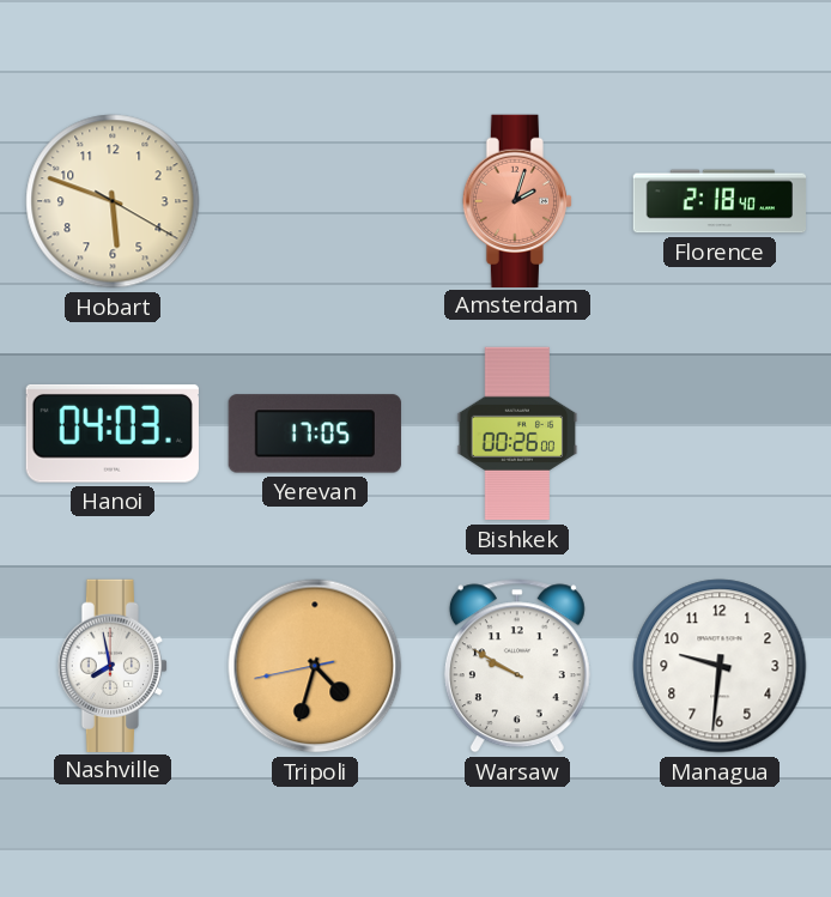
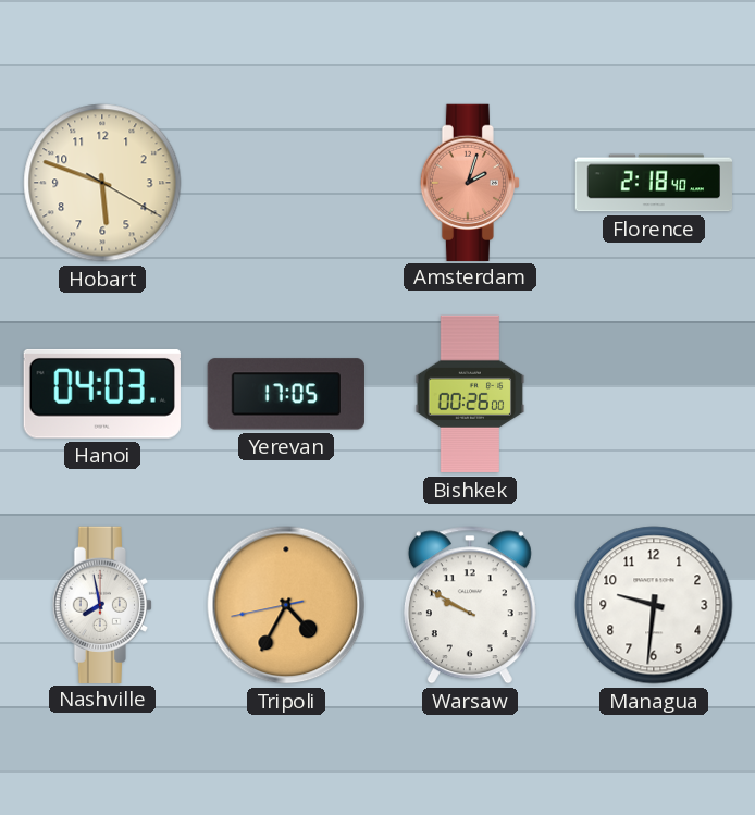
Tripoli: 4:32 -> 4:34
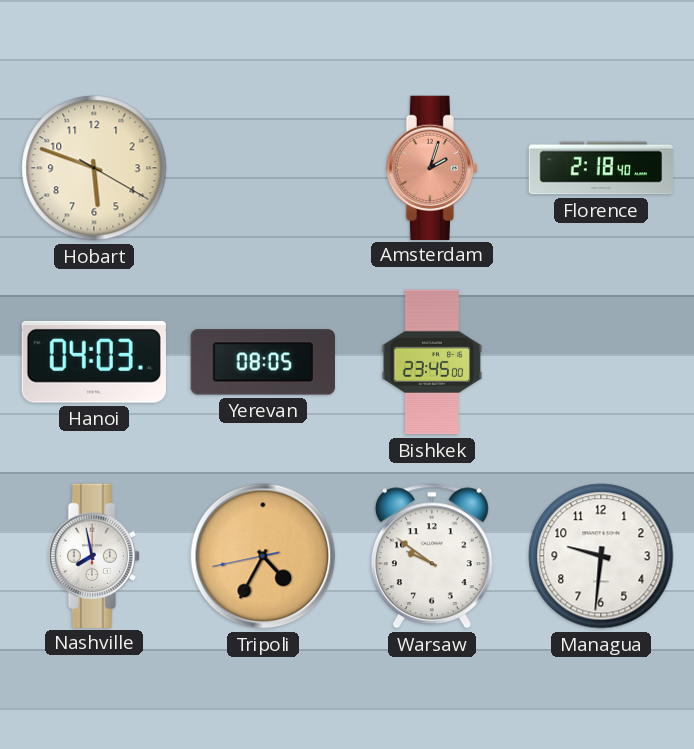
Yerevan: 17:05 -> 08:05
Bishkek: 00:26 -> 23:45
Warsaw: 9:50 -> 9:51
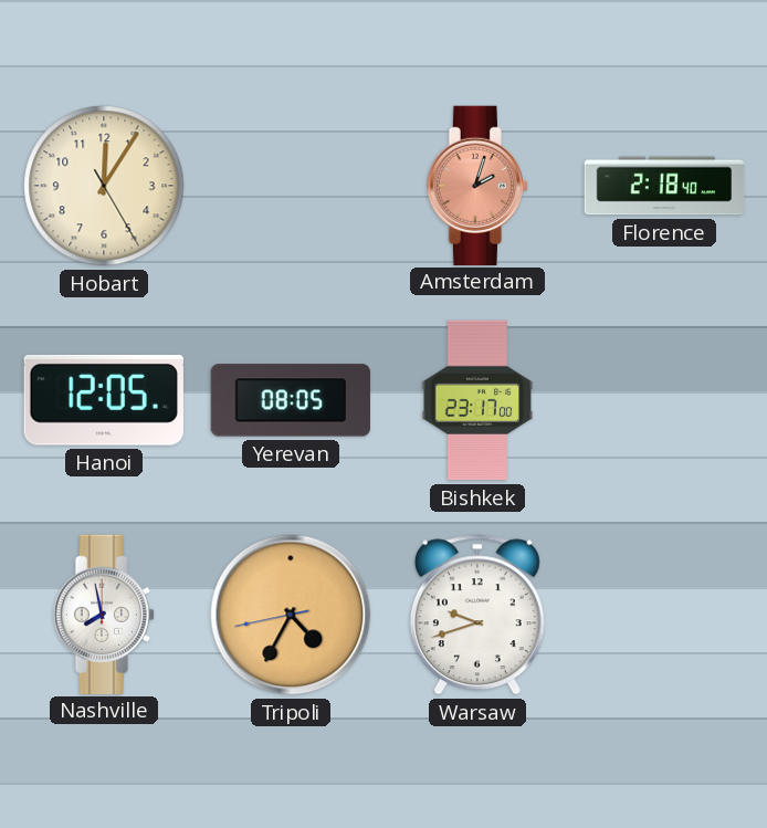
Hobart: 5:48 -> 12:05
Hanoi: 04:03 -> 12:05
Bishkek: 23:45 -> 23:17
Warsaw: 9:51 -> 9:42
Managua: 9:31 -> none
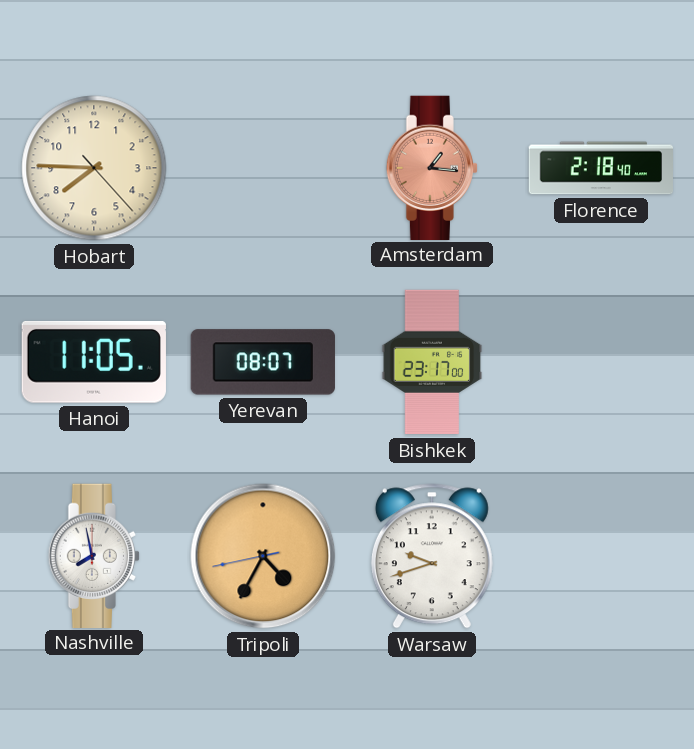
Hobart: 12:05 -> 7:45
Amsterdam: 2:03 -> 1:16
Hanoi: 12:05 -> 11:05
Yerevan: 08:05 -> 08:07
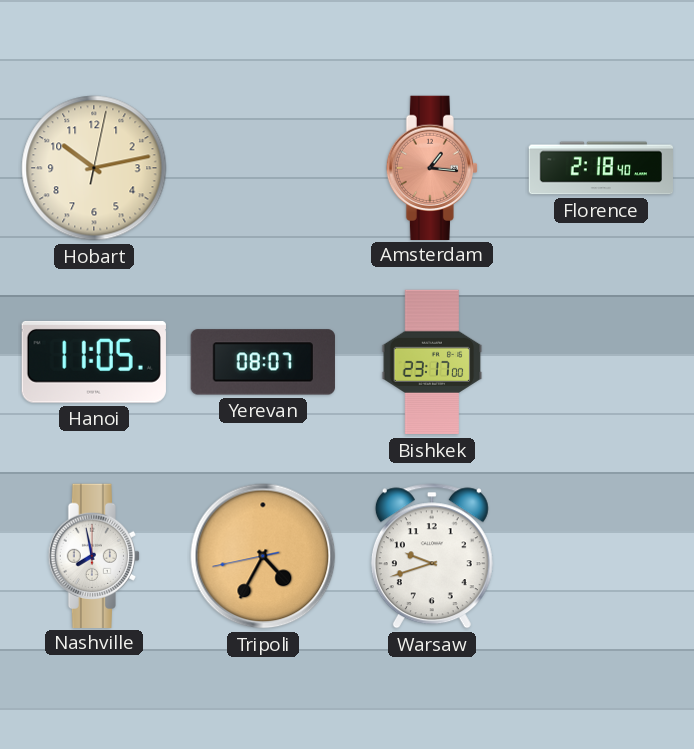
Hobart: 7:45 -> 10:13
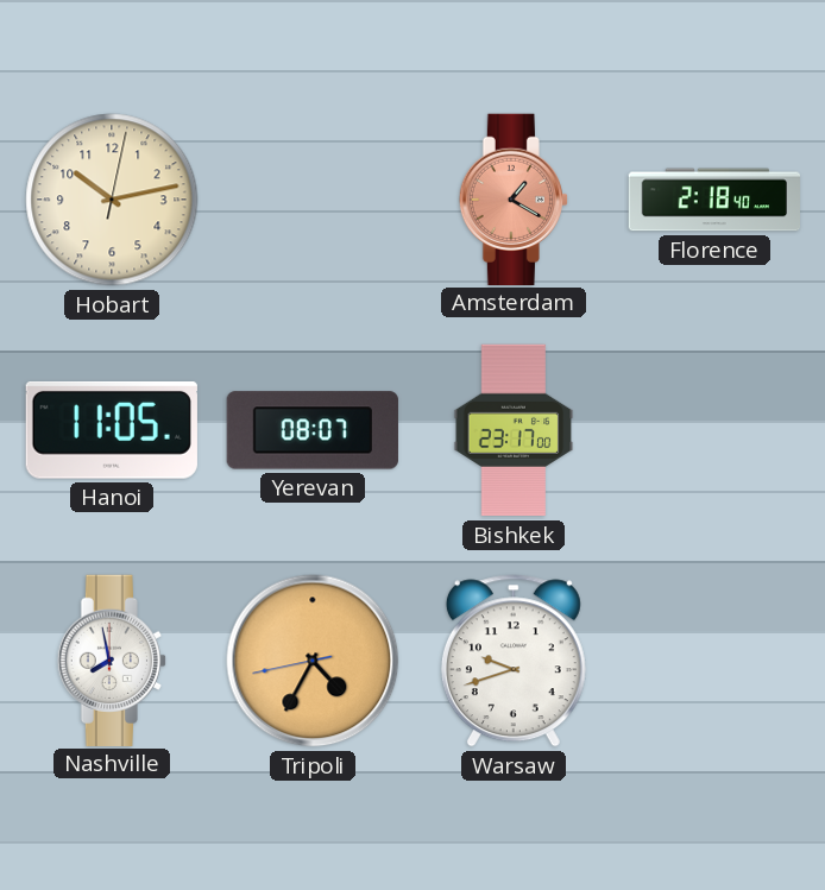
Amsterdam: 1:16 -> 1:20
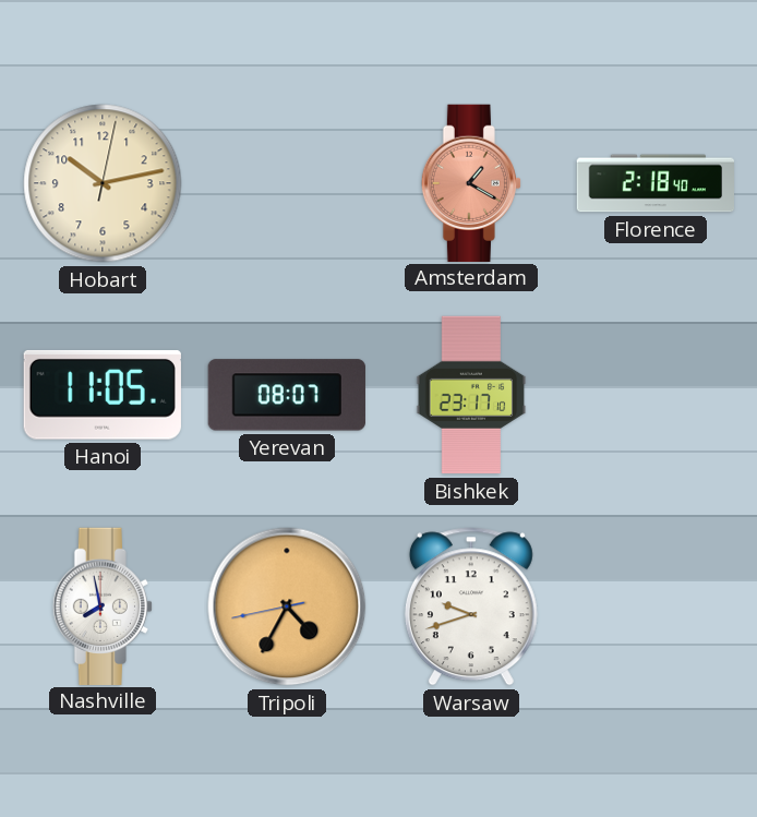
Bishkek: 23:17:00 -> 23:17:10
